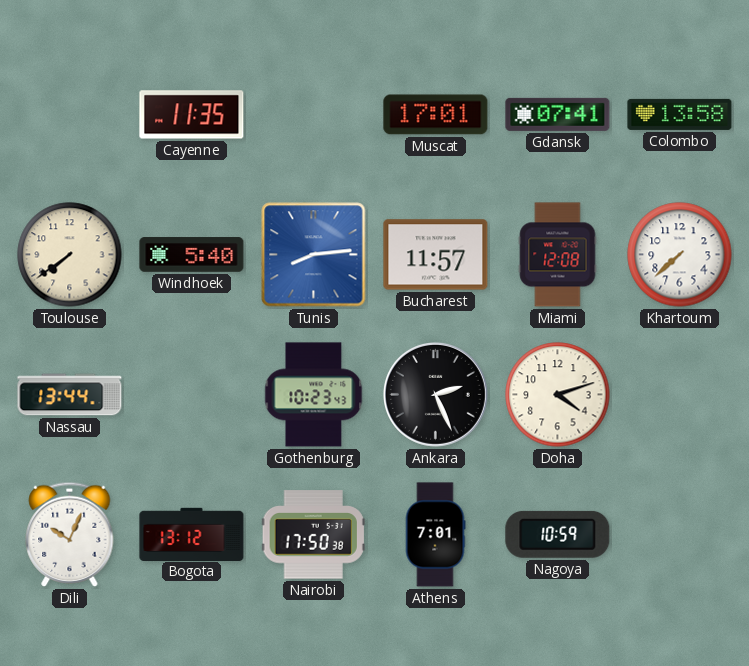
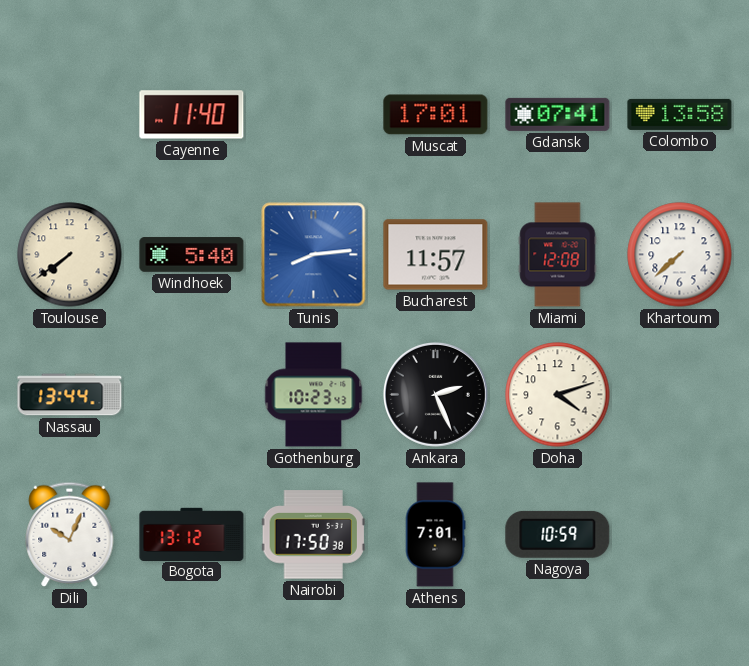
Cayenne: 11:35 -> 11:40
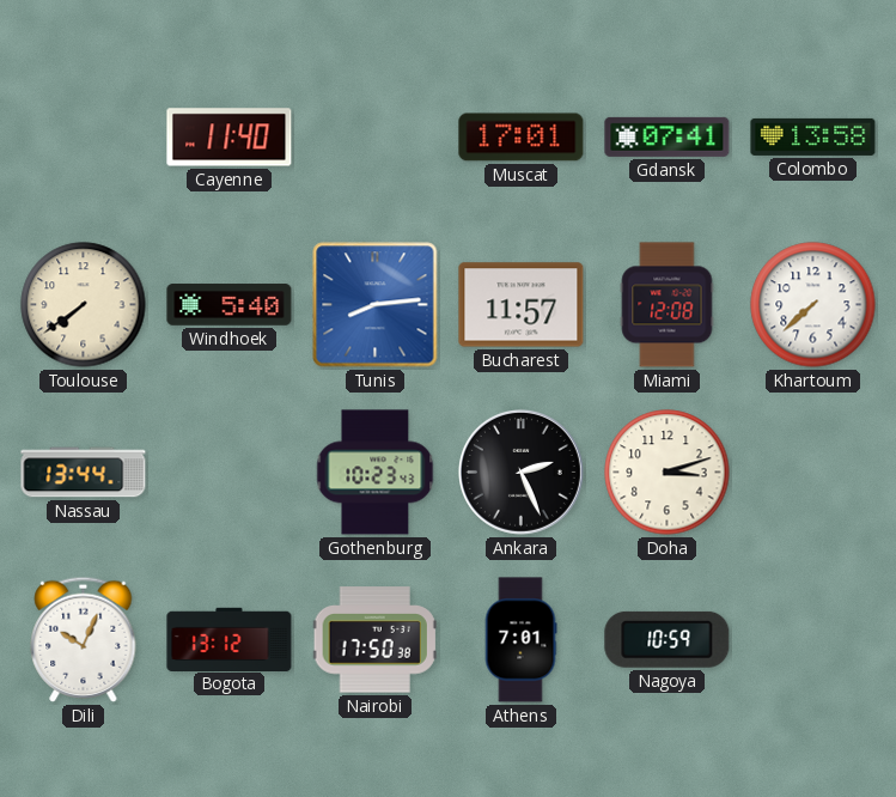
Doha: 4:12 -> 3:12
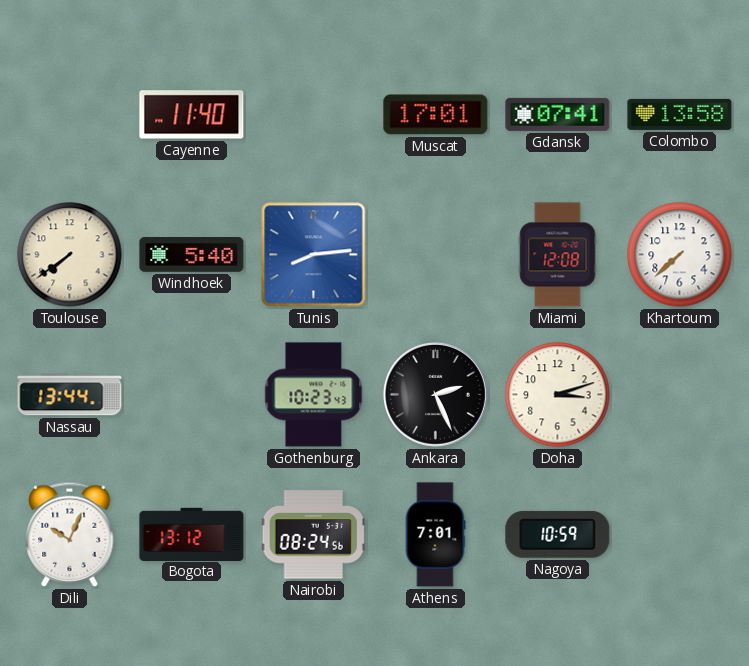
Bucharest: 11:57 -> none
Nairobi: 17:50 -> 08:24
